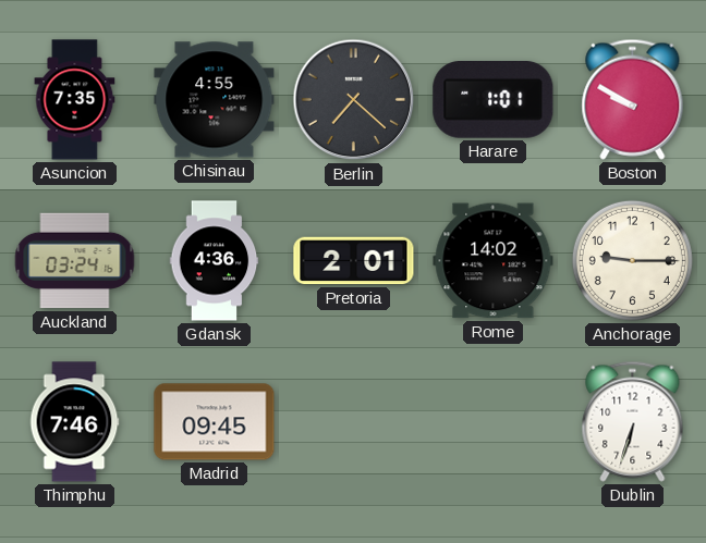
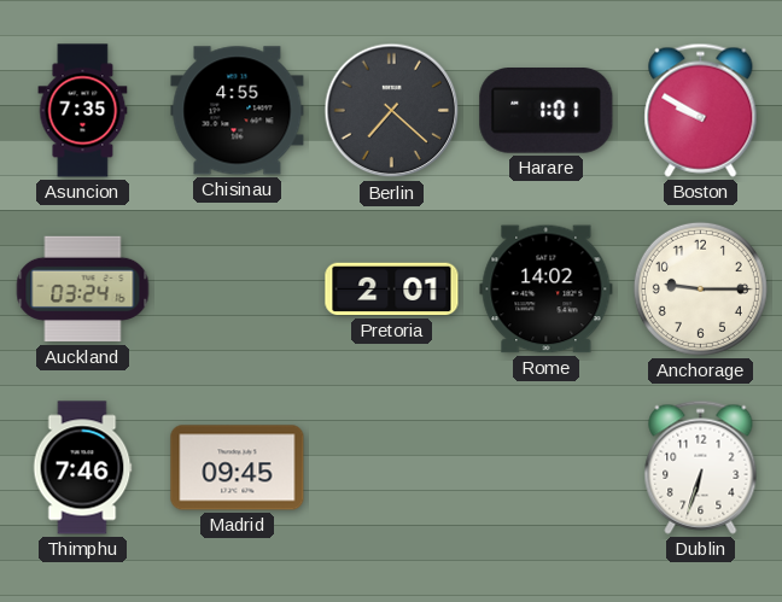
Gdansk: 4:36 -> none
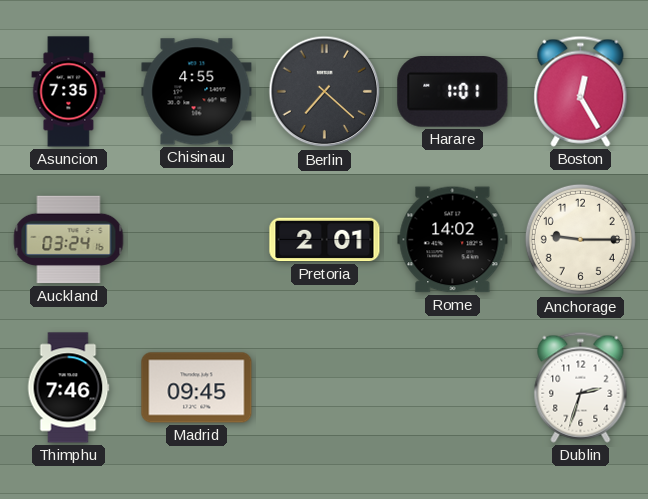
Boston: 9:50 -> 12:25
Dublin: 6:33 -> 2:33
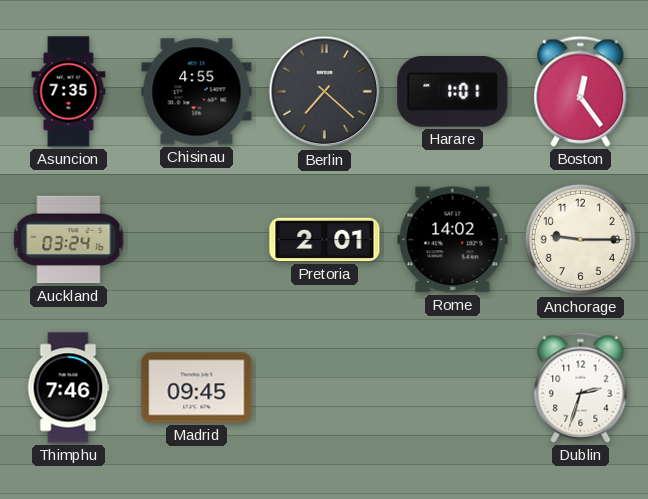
Boston: 12:25 -> 12:24
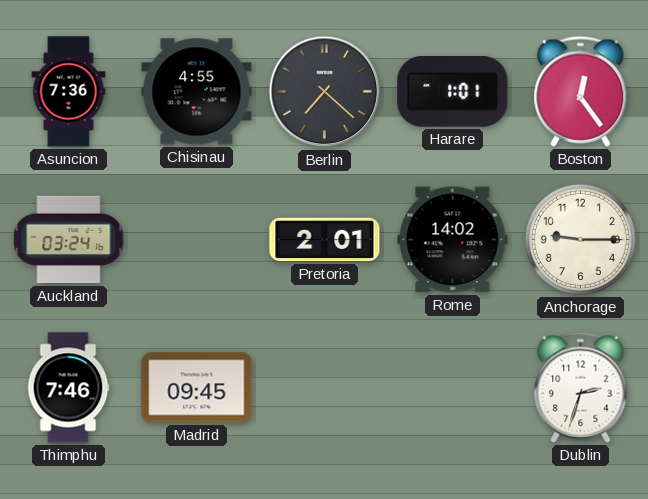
Asuncion: 7:35 -> 7:36
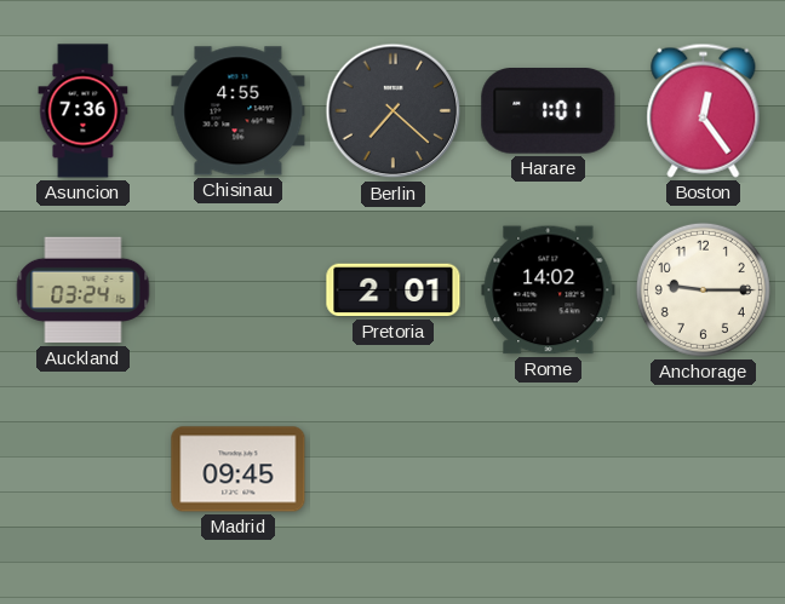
Thimphu: 7:46 -> none
Dublin: 2:33 -> none
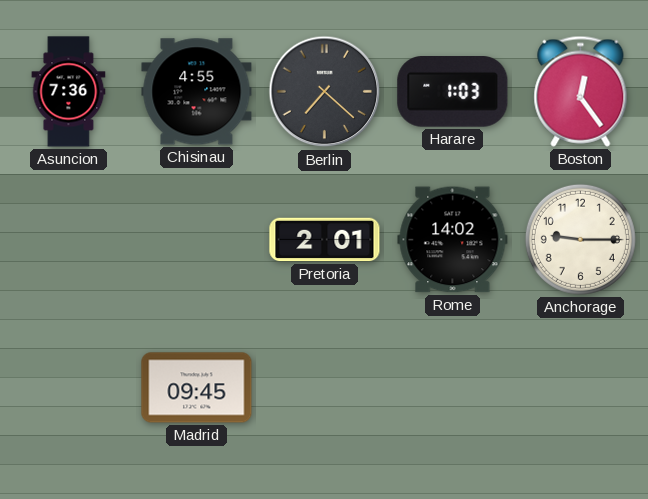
Harare: 1:01 -> 1:03
Auckland: 03:24 -> none
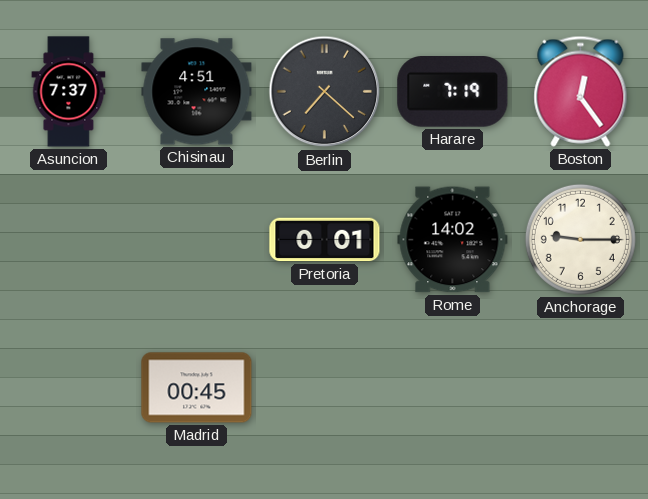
Asuncion: 7:36 -> 7:37
Chisinau: 4:55 -> 4:51
Harare: 1:03 -> 7:19
Pretoria: 2:01 -> 0:01
Madrid: 09:45 -> 00:45
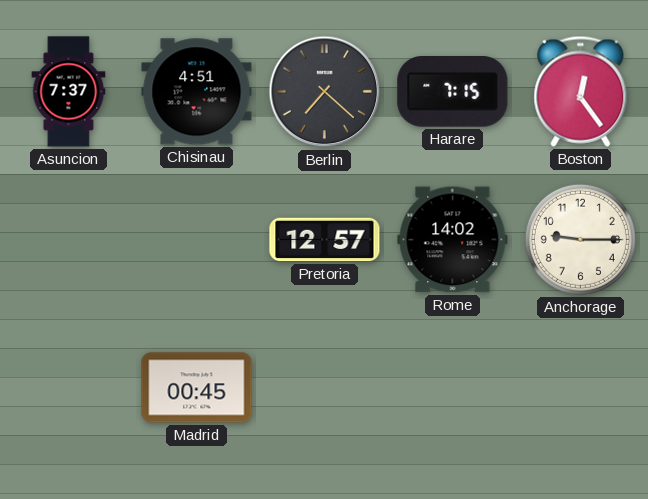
Harare: 7:19 -> 7:15
Pretoria: 0:01 -> 12:57
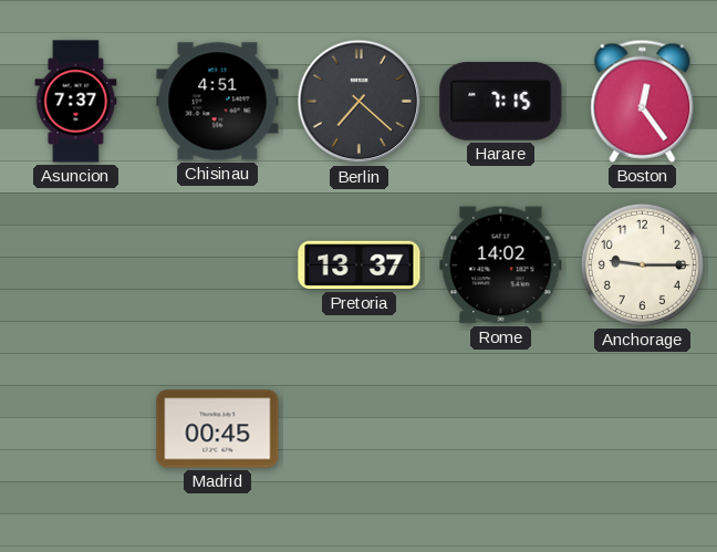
Pretoria: 12:57 -> 13:37
